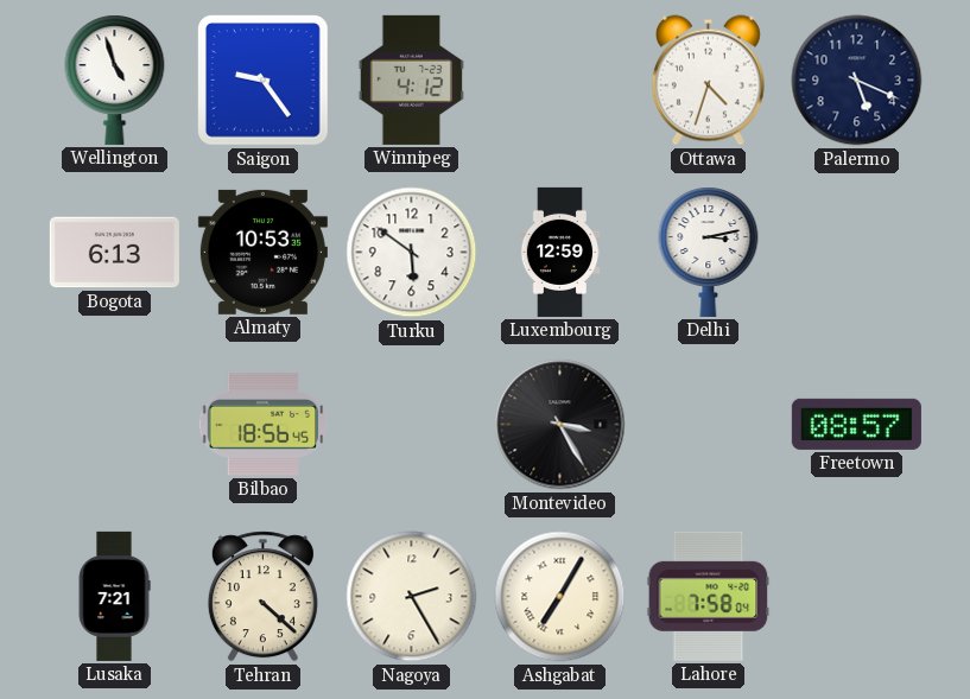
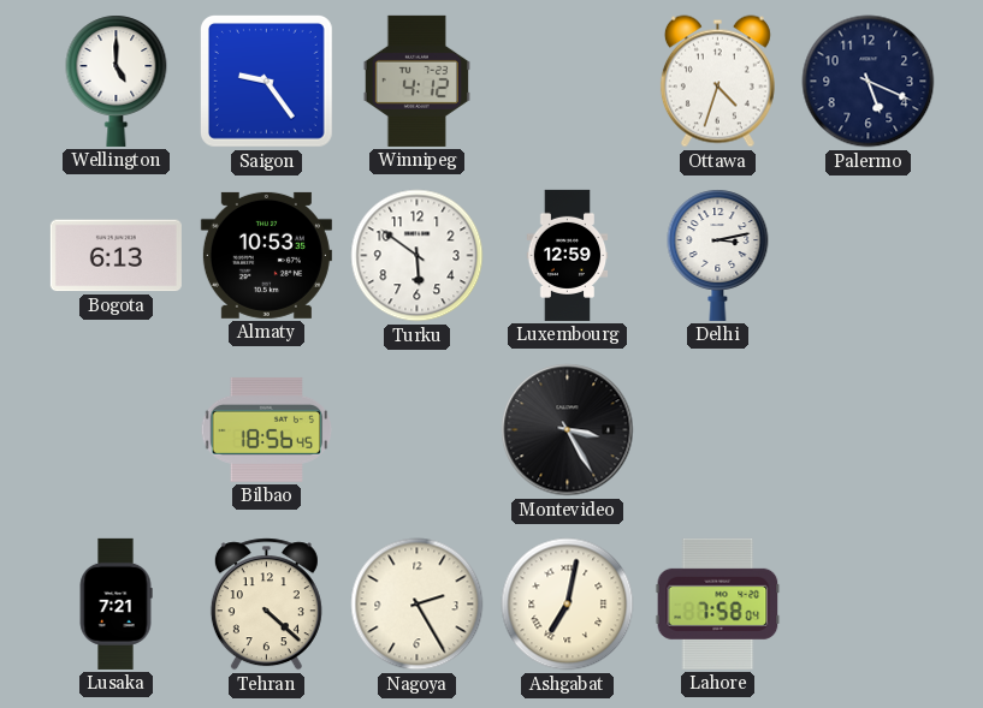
Wellington: 4:57 -> 5:00
Freetown: 08:57 -> none
Ashgabat: 7:05 -> 7:02
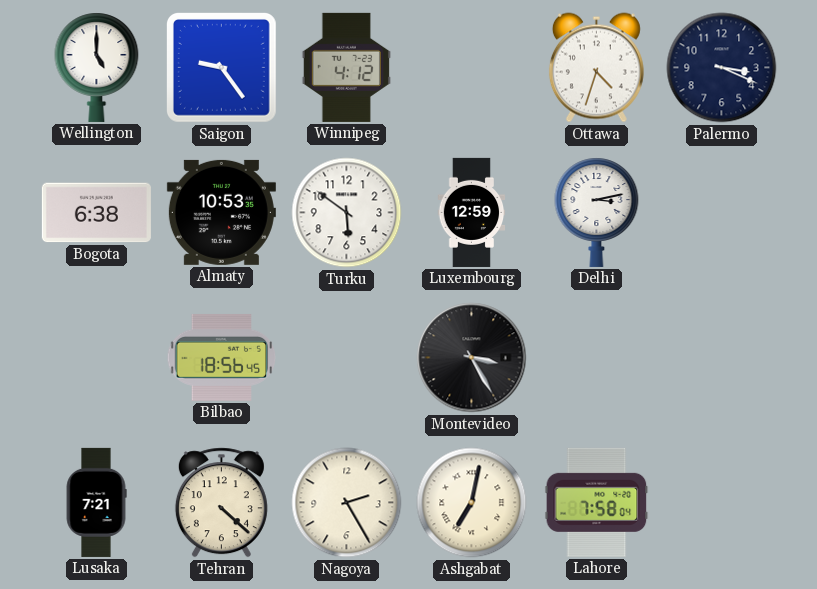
Palermo: 5:19 -> 3:19
Bogota: 6:13 -> 6:38
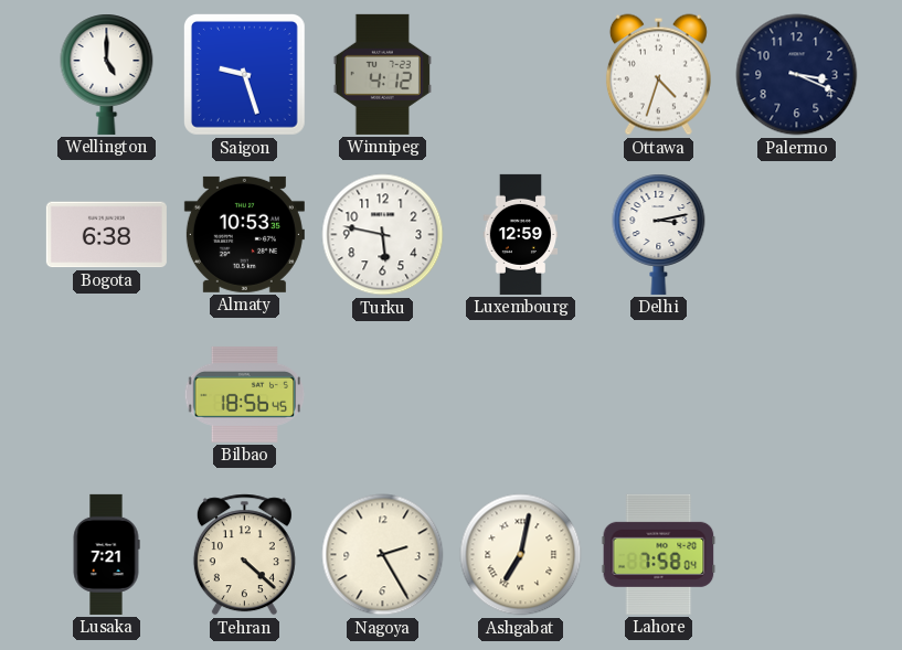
Saigon: 9:24 -> 9:27
Turku: 5:51 -> 5:47
Montevideo: 3:25 -> none
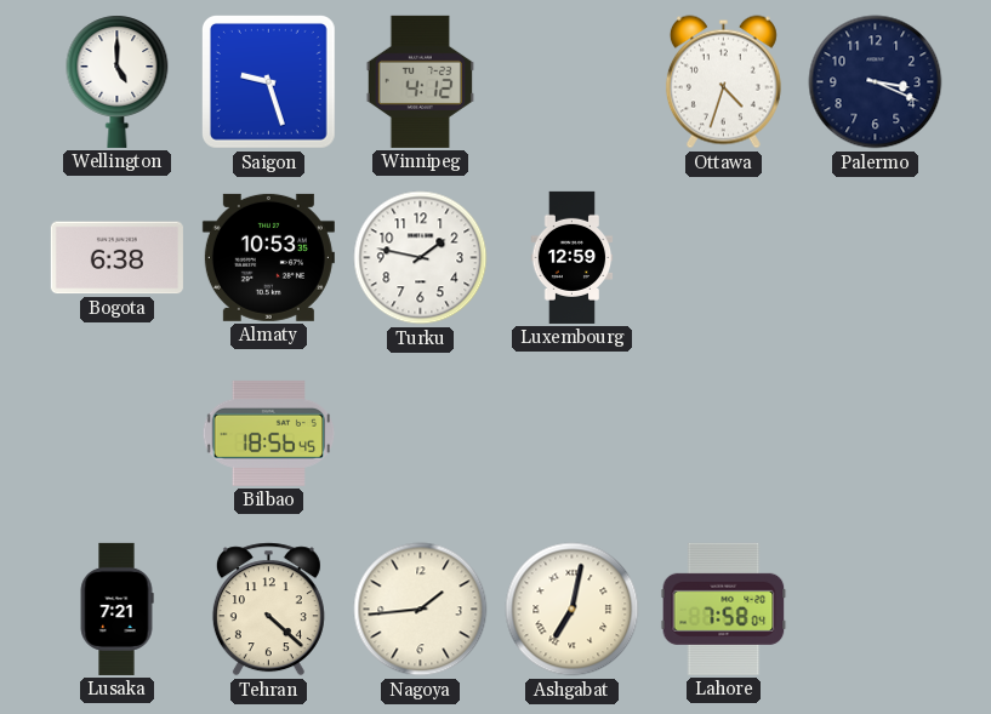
Turku: 5:47 -> 1:47
Delhi: 3:13 -> none
Nagoya: 2:25 -> 1:44
